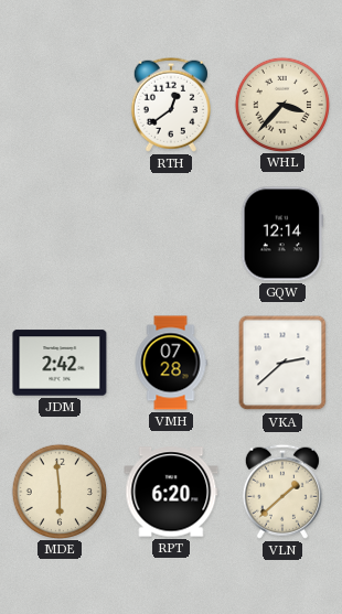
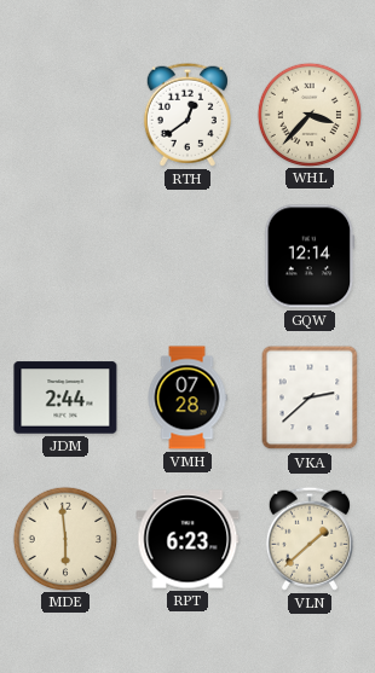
JDM: 2:42 -> 2:44
RPT: 6:20 -> 6:23
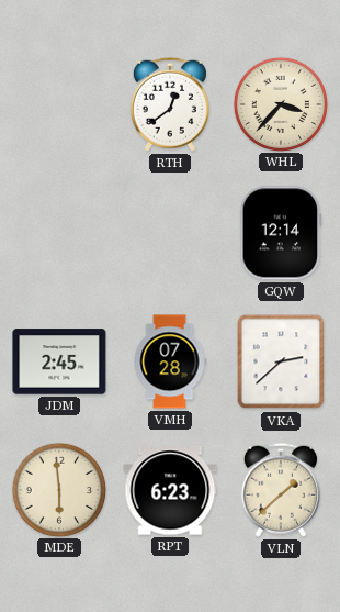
JDM: 2:44 -> 2:45
